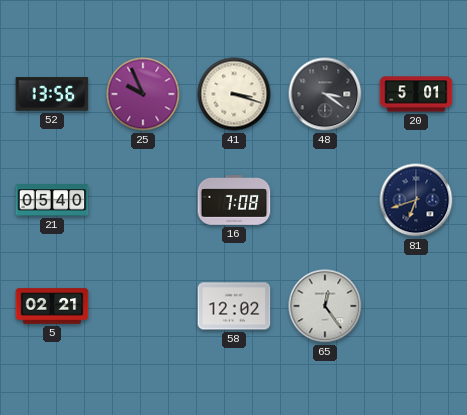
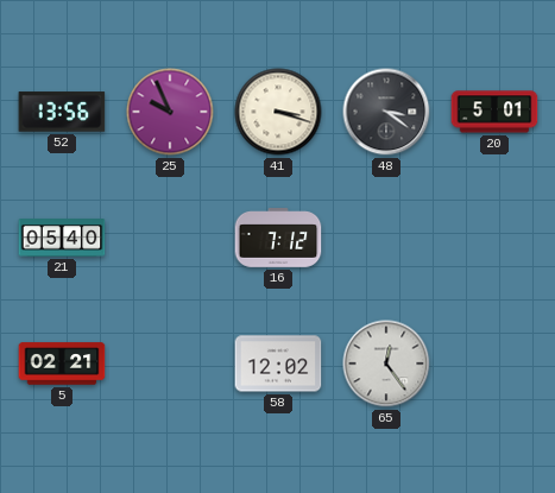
16: 7:08 -> 7:12
81: 6:42 -> none
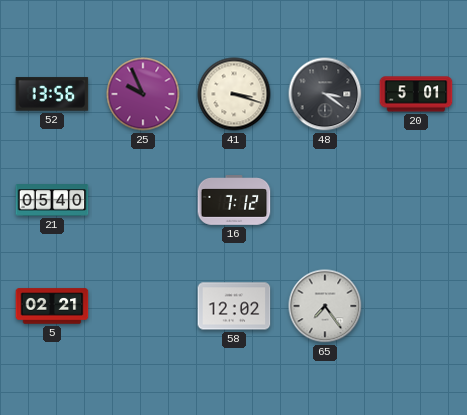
65: 12:24 -> 7:24
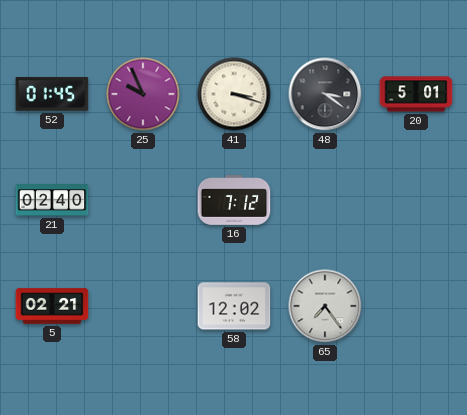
52: 13:56 -> 01:45
21: 05:40 -> 02:40
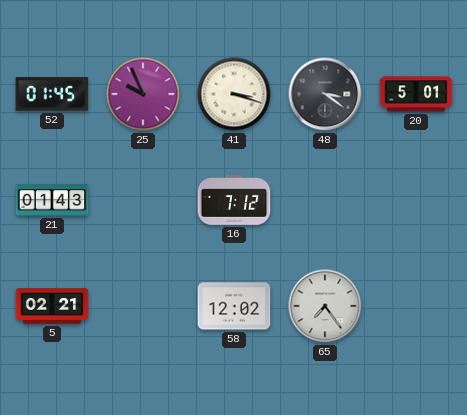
21: 02:40 -> 01:43
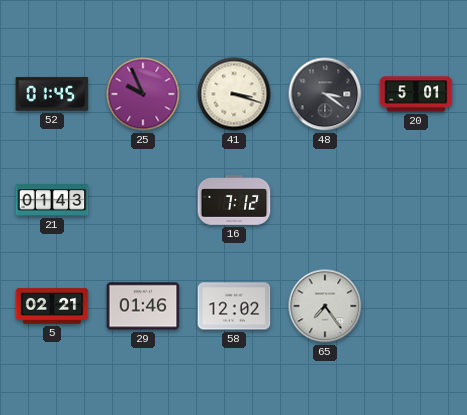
29: none -> 01:46
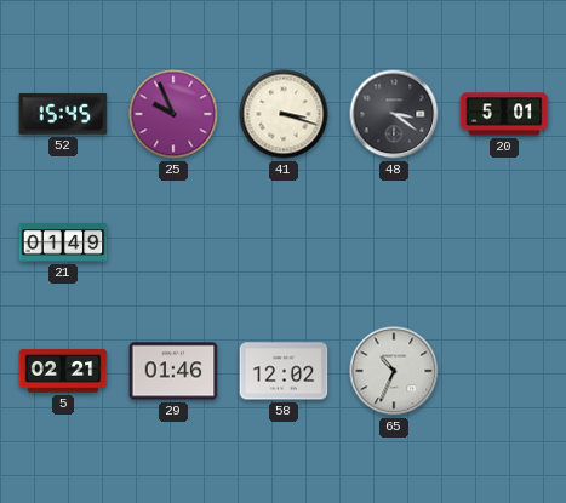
52: 01:45 -> 15:45
21: 01:43 -> 01:49
16: 7:12 -> none
65: 7:24 -> 10:34
